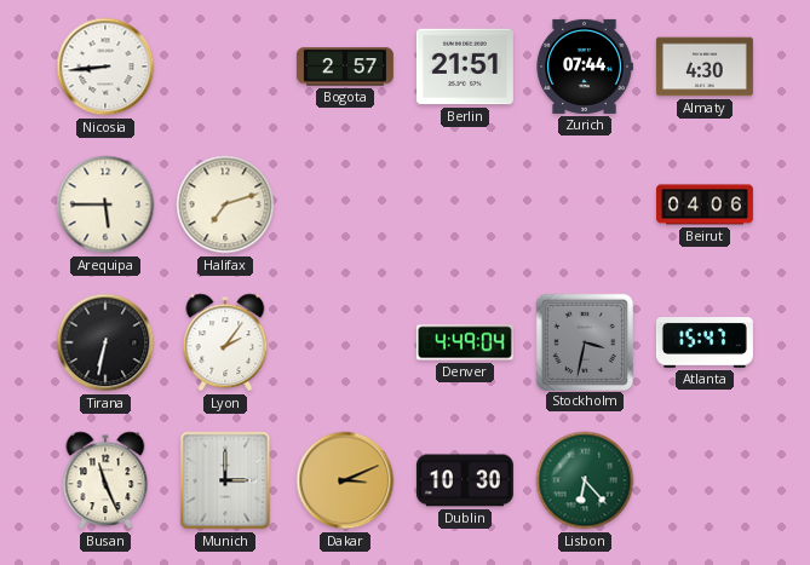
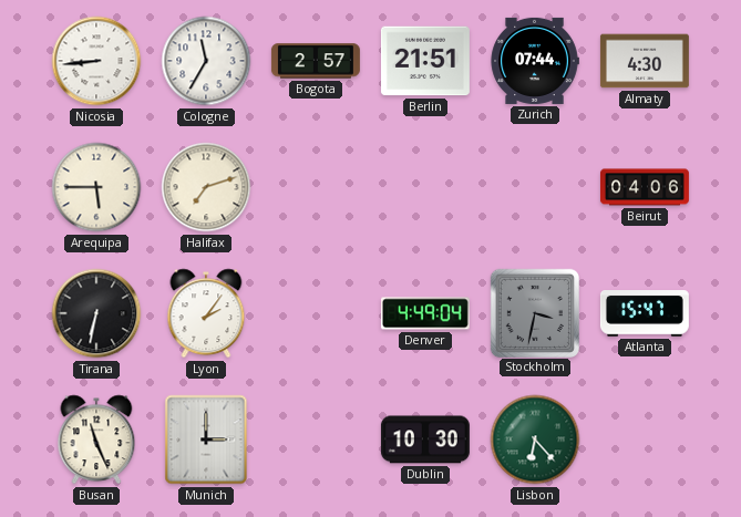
Cologne: none -> 11:35
Dakar: 3:11 -> none
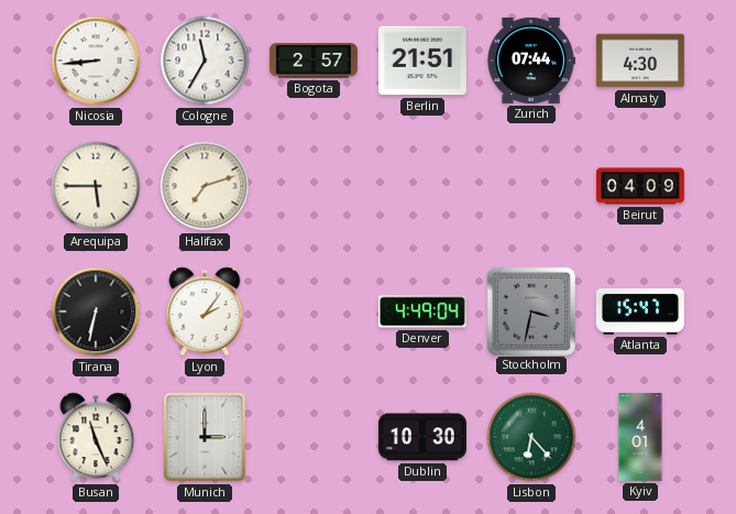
Beirut: 04:06 -> 04:09
Kyiv: none -> 4:01
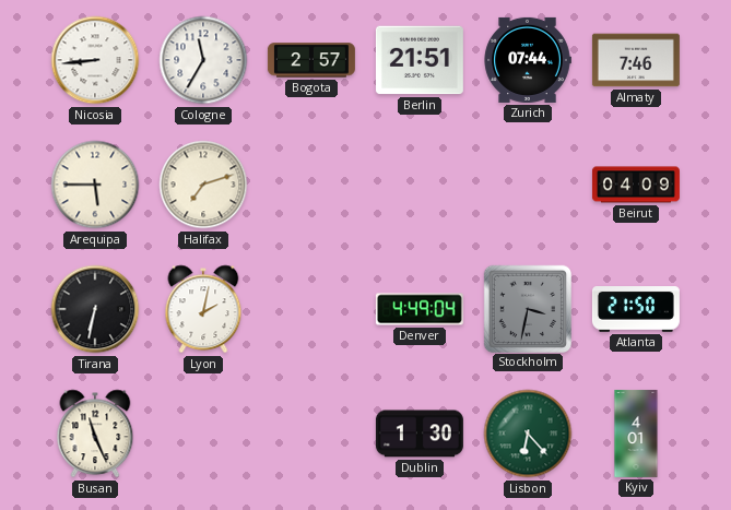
Almaty: 4:30 -> 7:46
Lyon: 2:06 -> 2:02
Atlanta: 15:47 -> 21:50
Munich: 3:00 -> none
Dublin: 10:30 -> 1:30
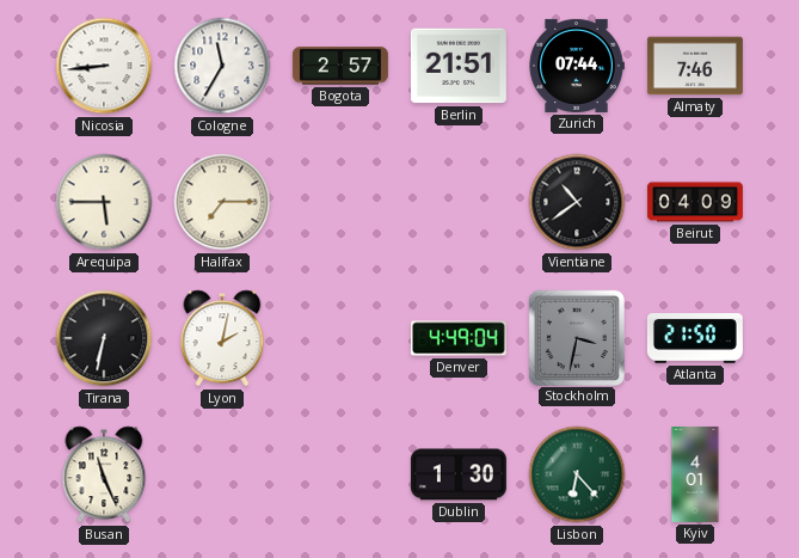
Halifax: 7:12 -> 7:15
Vientiane: none -> 10:39
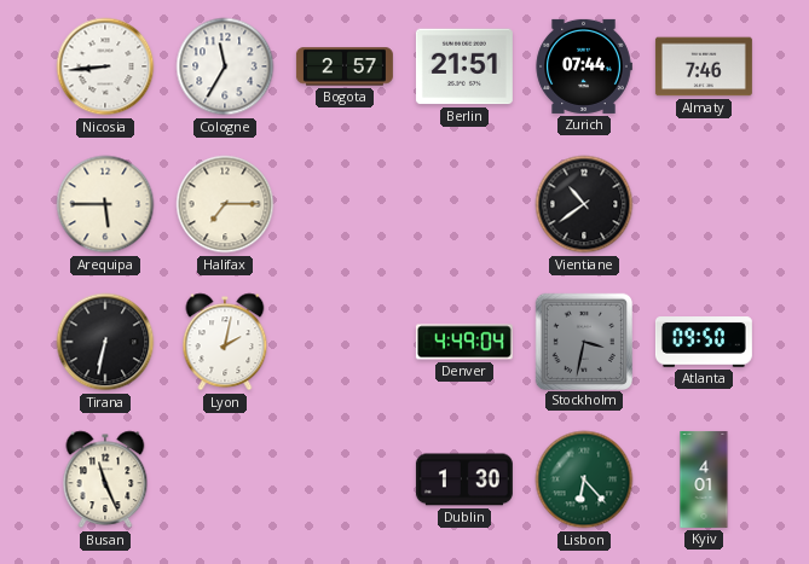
Beirut: 04:09 -> none
Atlanta: 21:50 -> 09:50
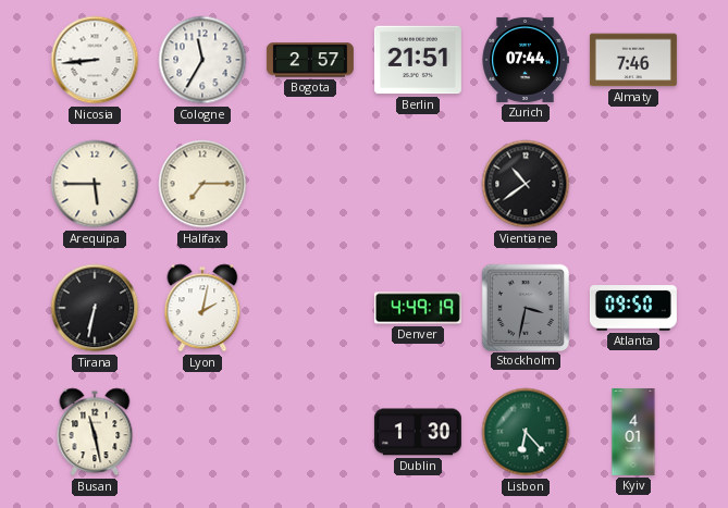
Denver: 4:49:04 -> 4:49:19
Busan: 11:26 -> 11:28
